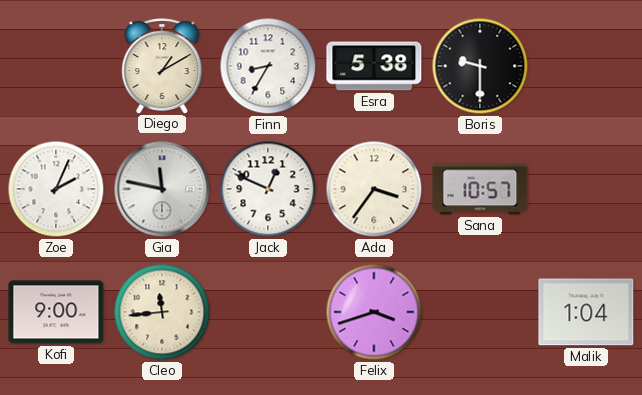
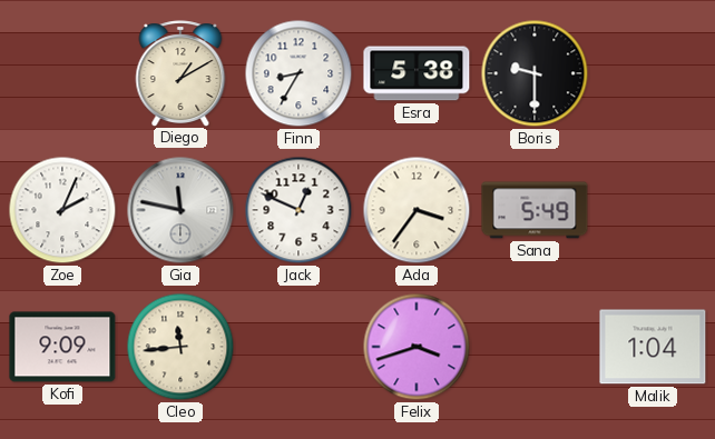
Sana: 10:57 -> 5:49
Kofi: 9:00 -> 9:09
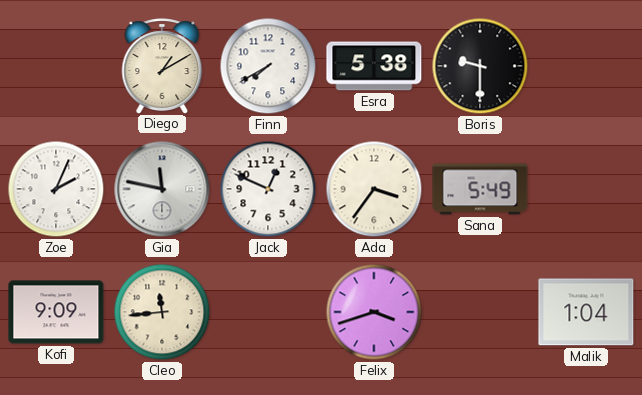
Finn: 8:35 -> 7:40
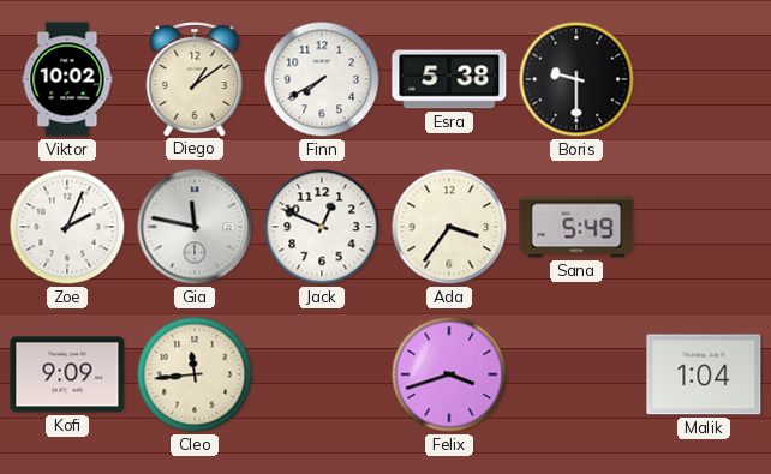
Viktor: none -> 10:02
Diego: 1:10 -> 1:09
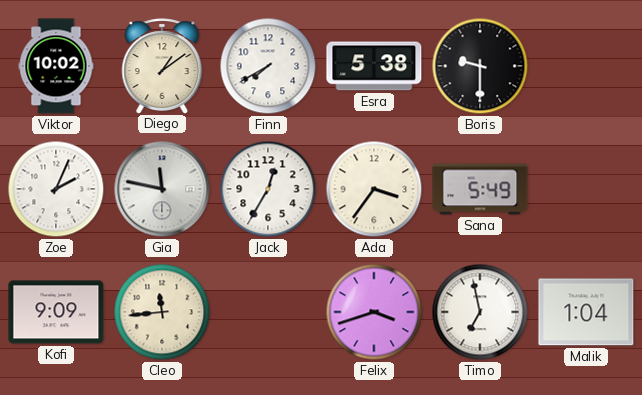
Jack: 12:49 -> 12:35
Timo: none -> 6:58
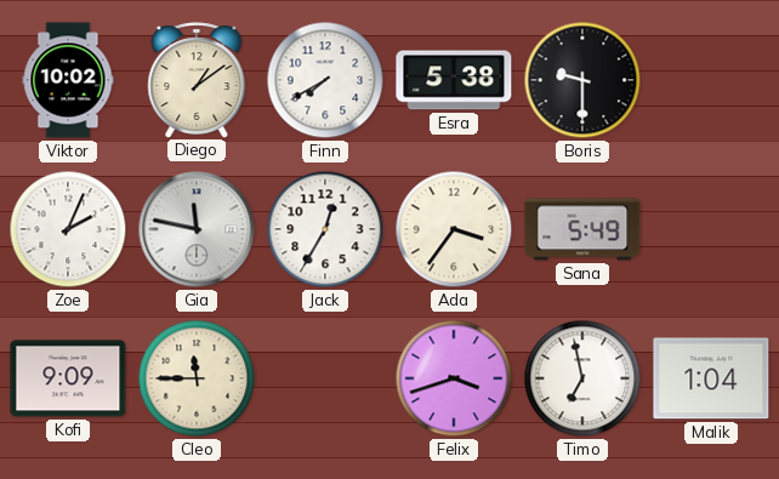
Cleo: 11:44 -> 11:45
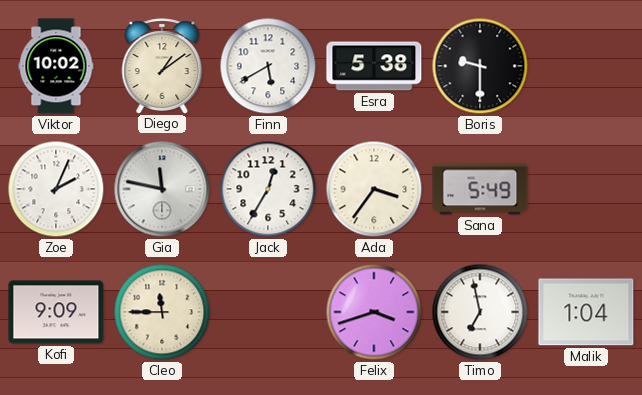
Finn: 7:40 -> 5:40
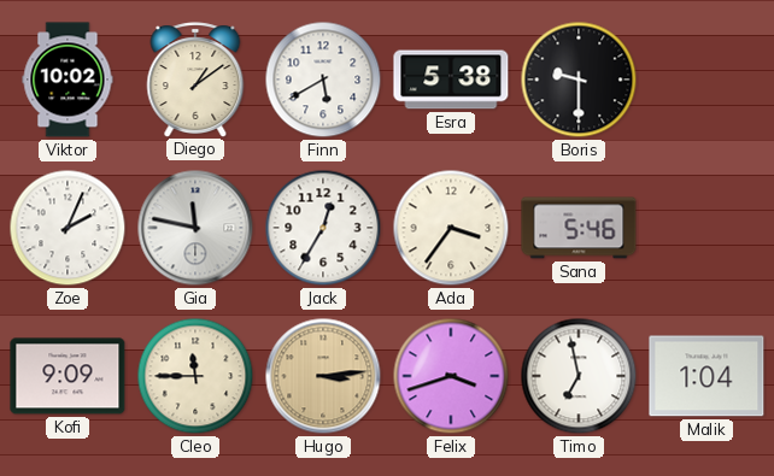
Sana: 5:49 -> 5:46
Hugo: none -> 3:14
